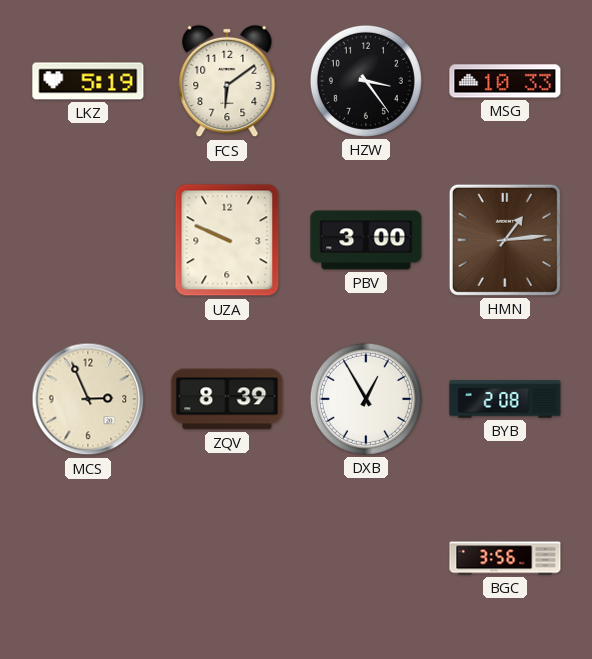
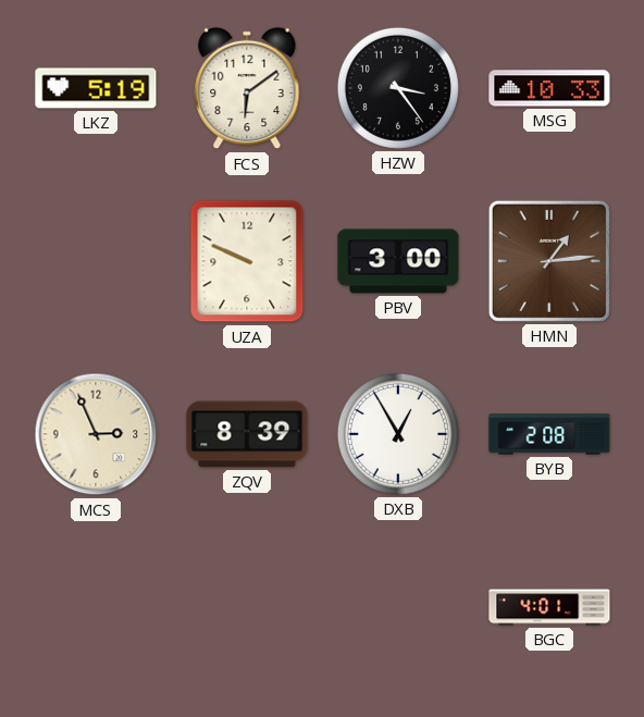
BGC: 3:56 -> 4:01
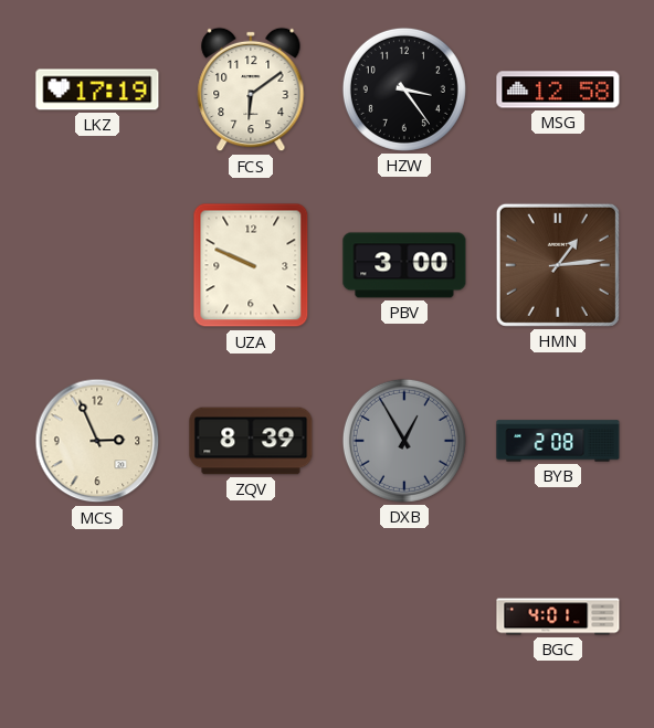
LKZ: 5:19 -> 17:19
MSG: 10:33 -> 12:58
DXB dial: white -> grey
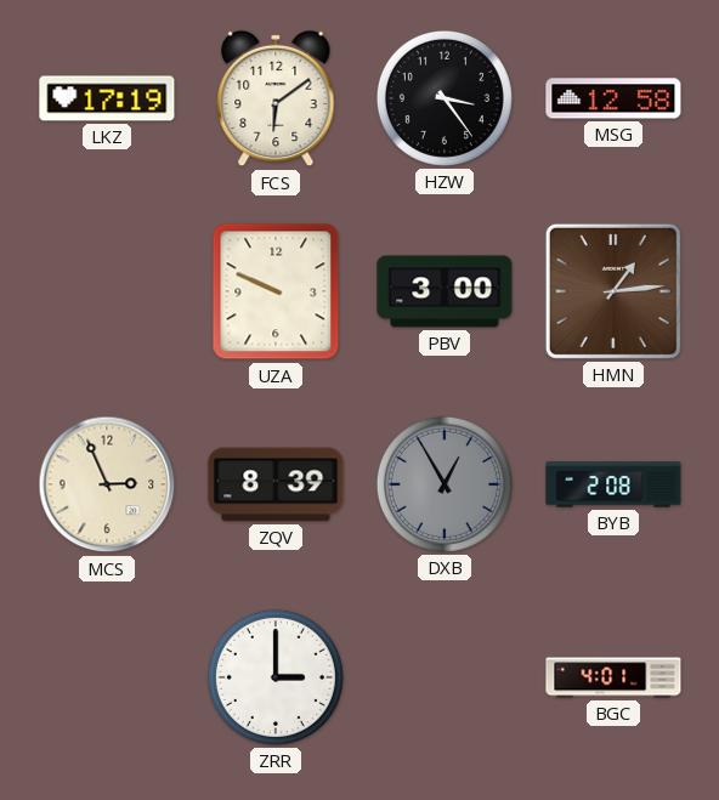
ZRR: none -> 3:00
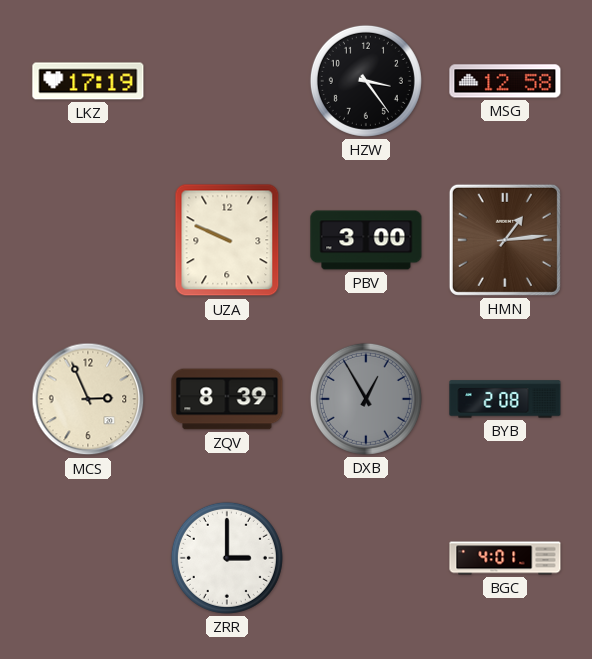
FCS: 6:09 -> none
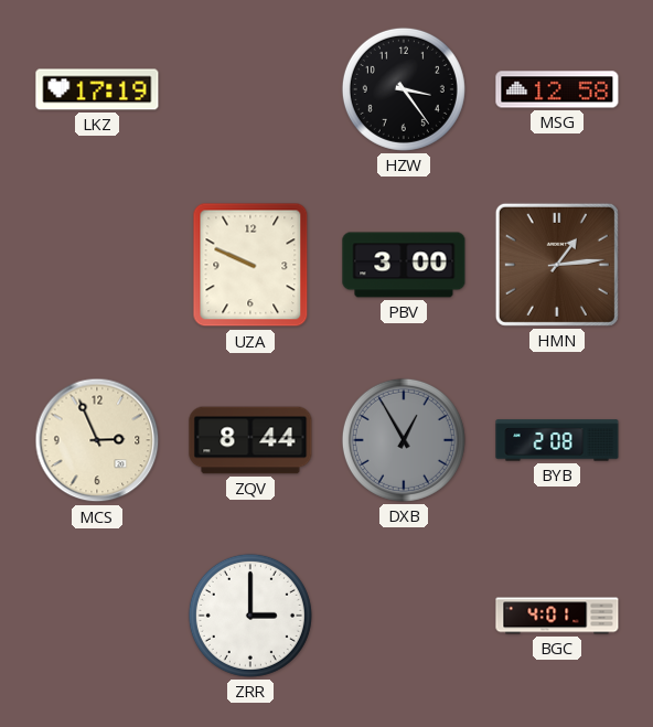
ZQV: 8:39 -> 8:44
